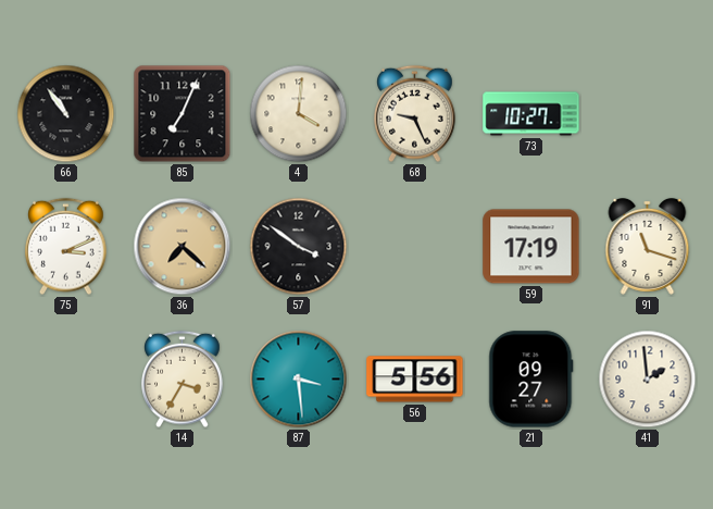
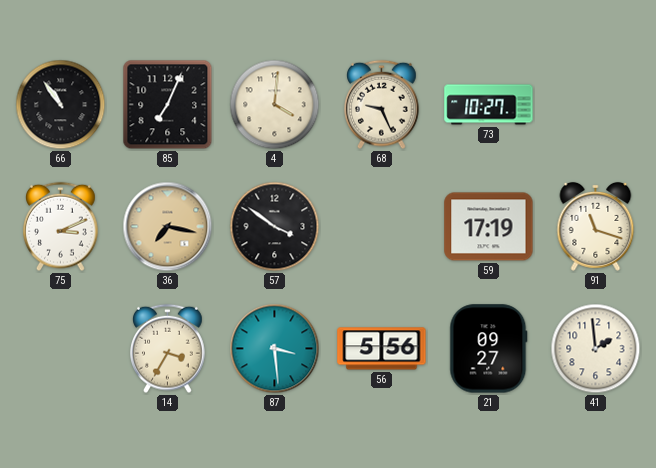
36: 7:22 -> 7:17
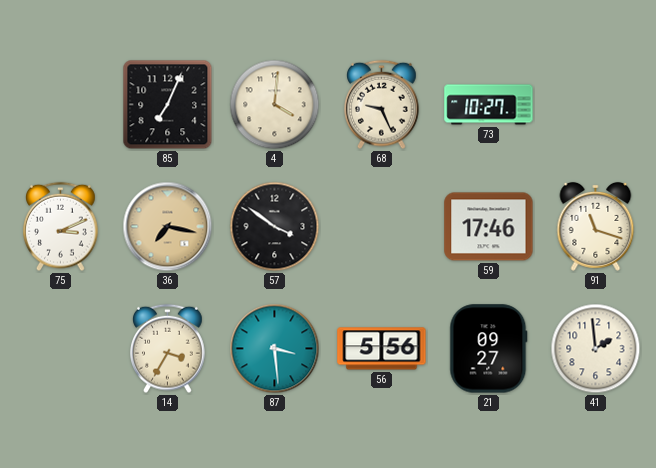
66: 10:54 -> none
59: 17:19 -> 17:46
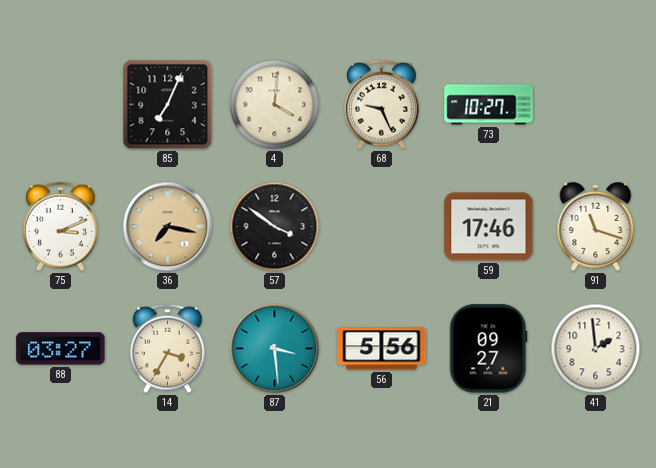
88: none -> 03:27
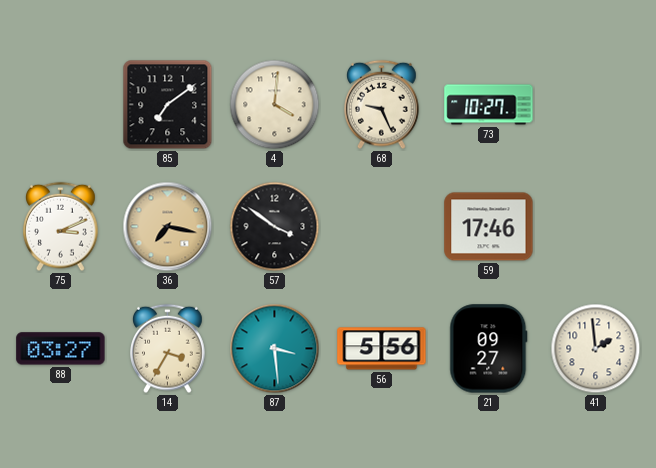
85: 7:04 -> 7:09
91: 11:18 -> none
